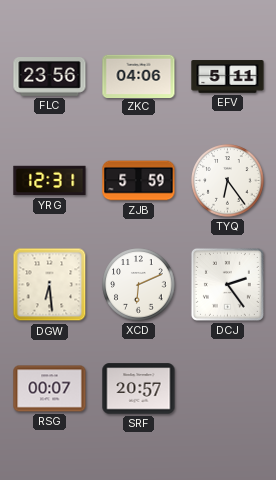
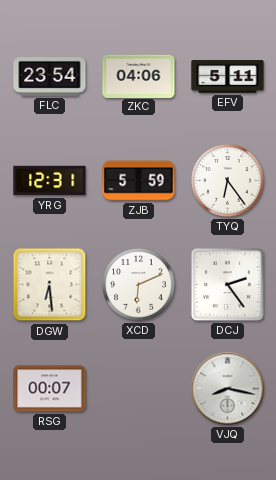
FLC: 23:56 -> 23:54
SRF: 20:57 -> none
VJQ: none -> 8:17
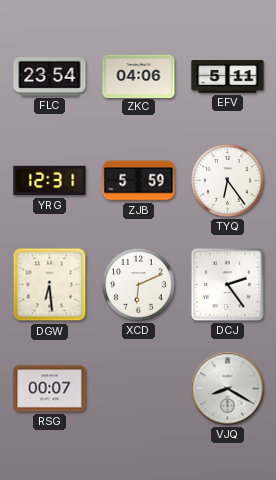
VJQ: 8:17 -> 8:20
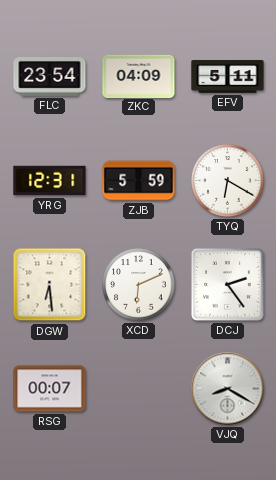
ZKC: 04:06 -> 04:09
TYQ: 6:24 -> 6:20
